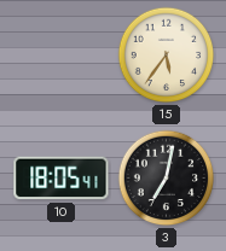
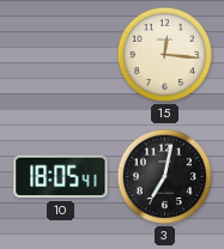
15: 5:36 -> 12:16
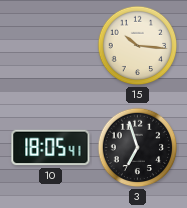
15: 12:16 -> 10:16
3: 7:02 -> 6:57
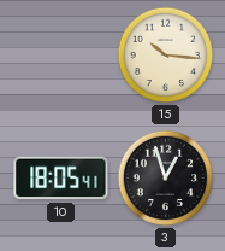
3: 6:57 -> 12:57
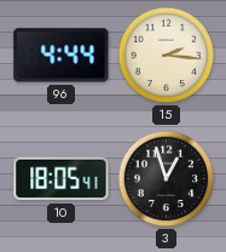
96: none -> 4:44
15: 10:16 -> 2:16
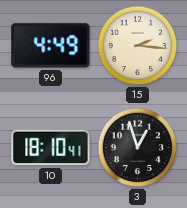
96: 4:44 -> 4:49
10: 18:05 -> 18:10
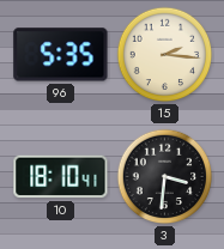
96: 4:49 -> 5:35
3: 12:57 -> 3:31
